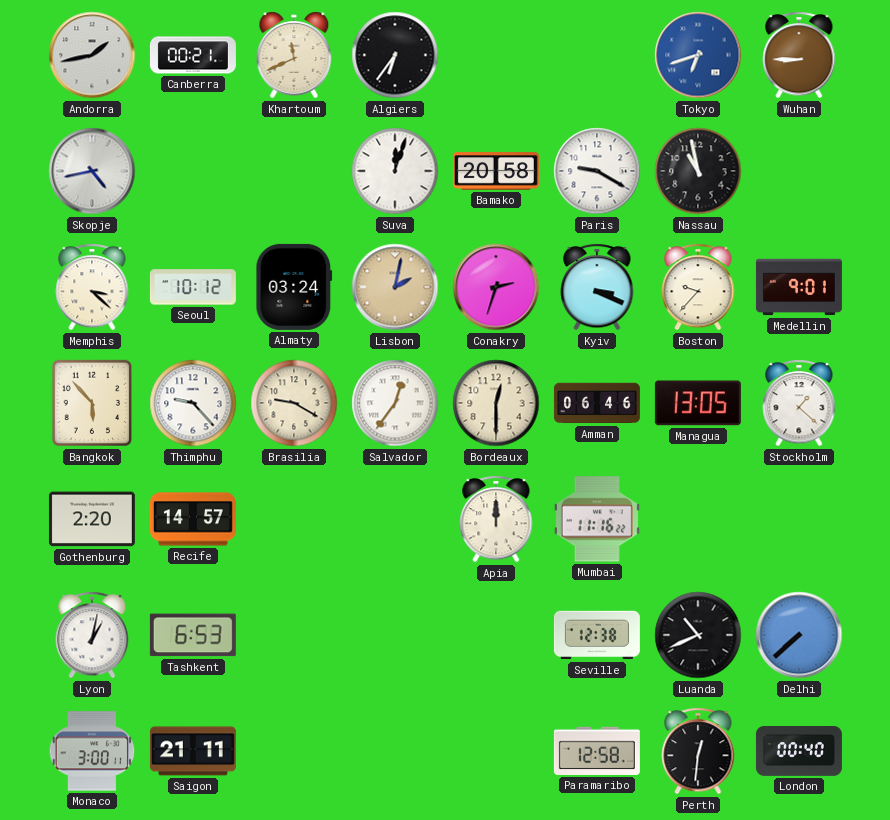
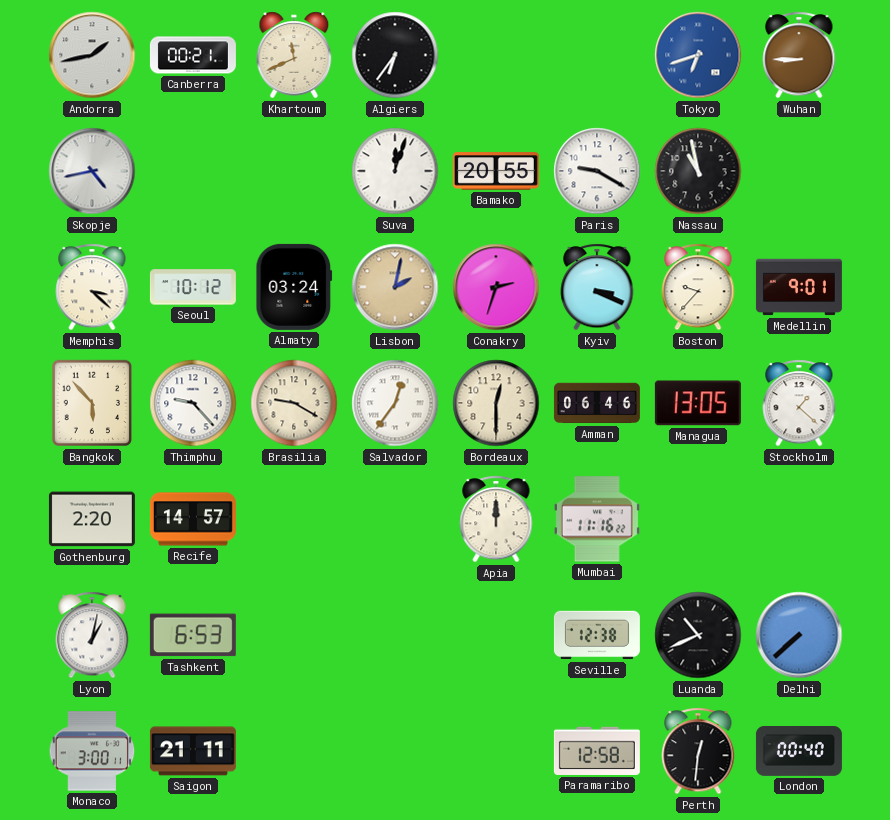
Bamako: 20:58 -> 20:55
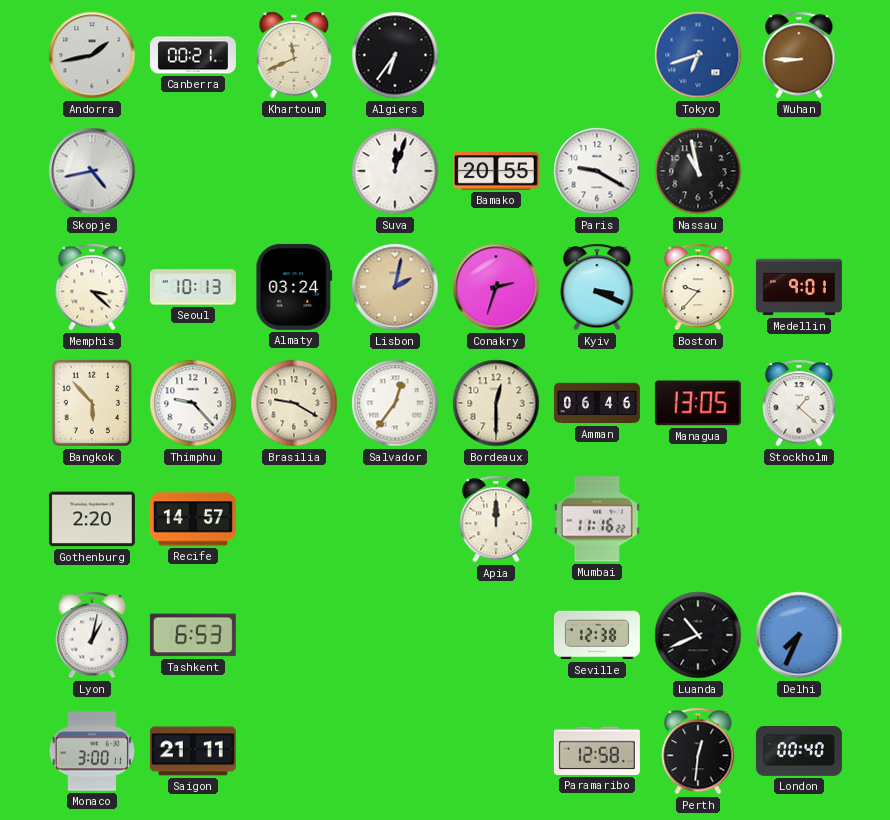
Seoul: 10:12 -> 10:13
Delhi: 7:38 -> 7:34
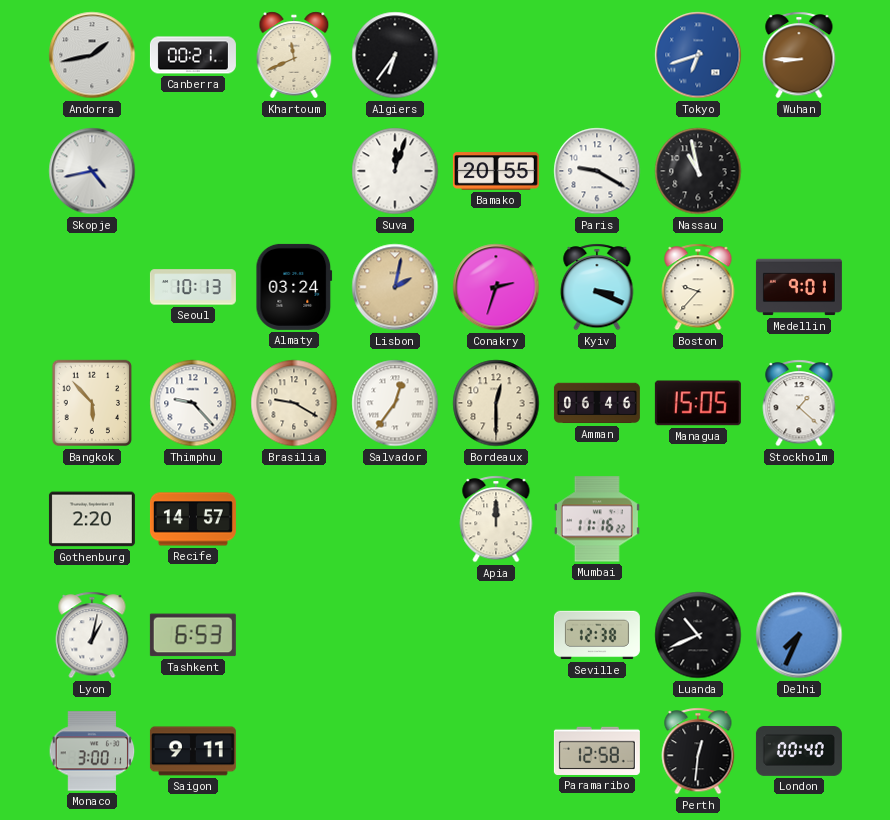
Memphis: 3:22 -> none
Managua: 13:05 -> 15:05
Saigon: 21:11 -> 9:11
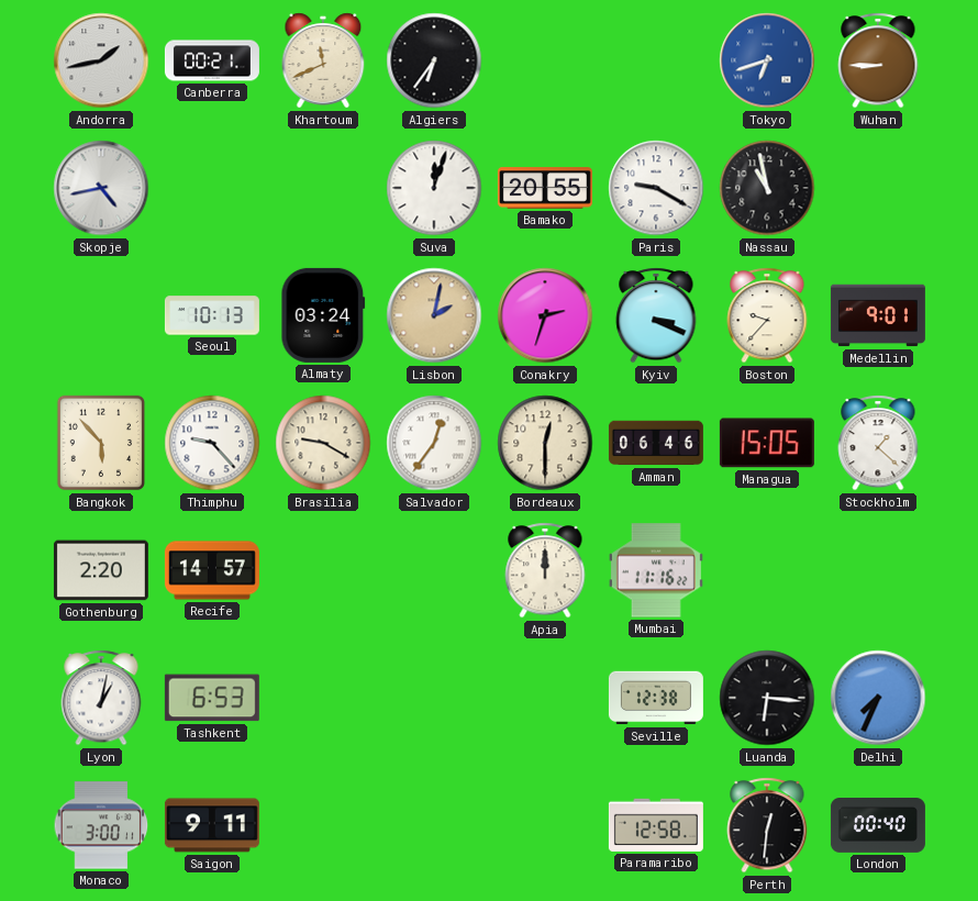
Luanda: 10:41 -> 6:16
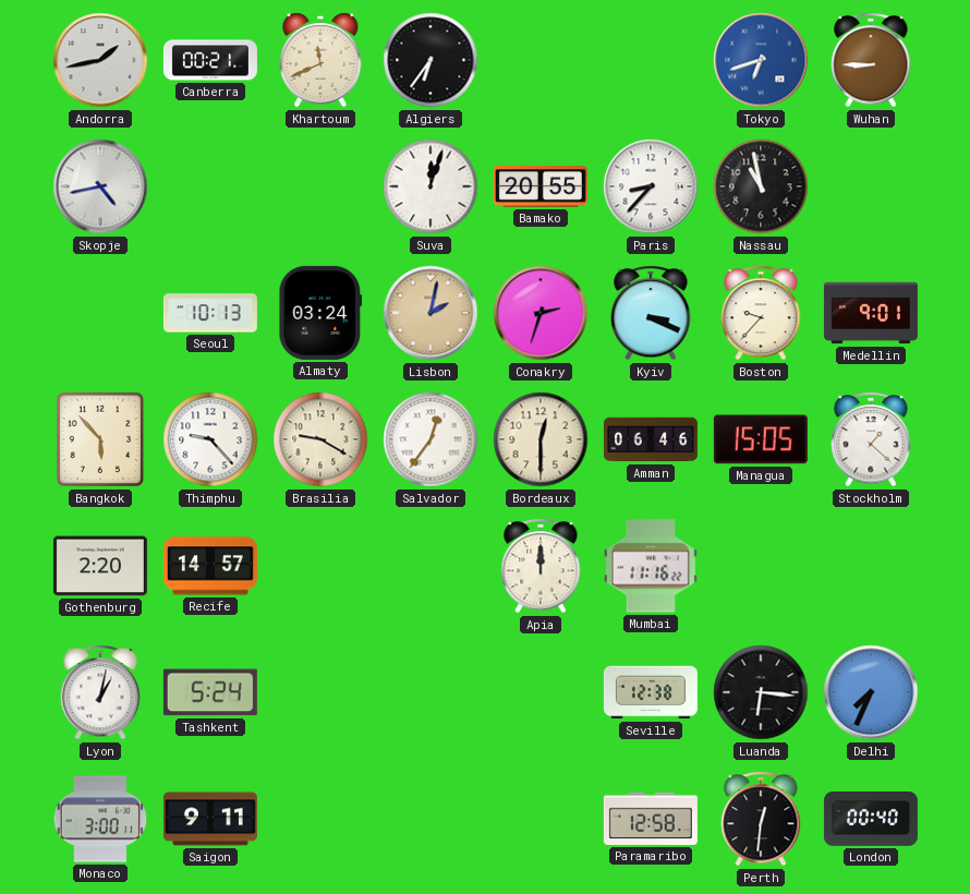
Paris: 9:20 -> 8:37
Tashkent: 6:53 -> 5:24
